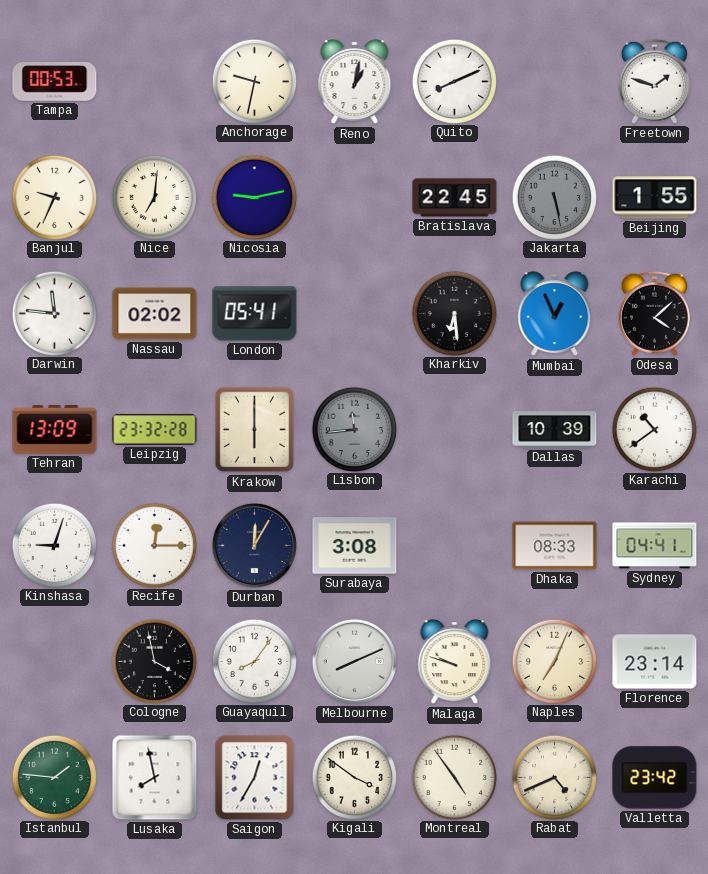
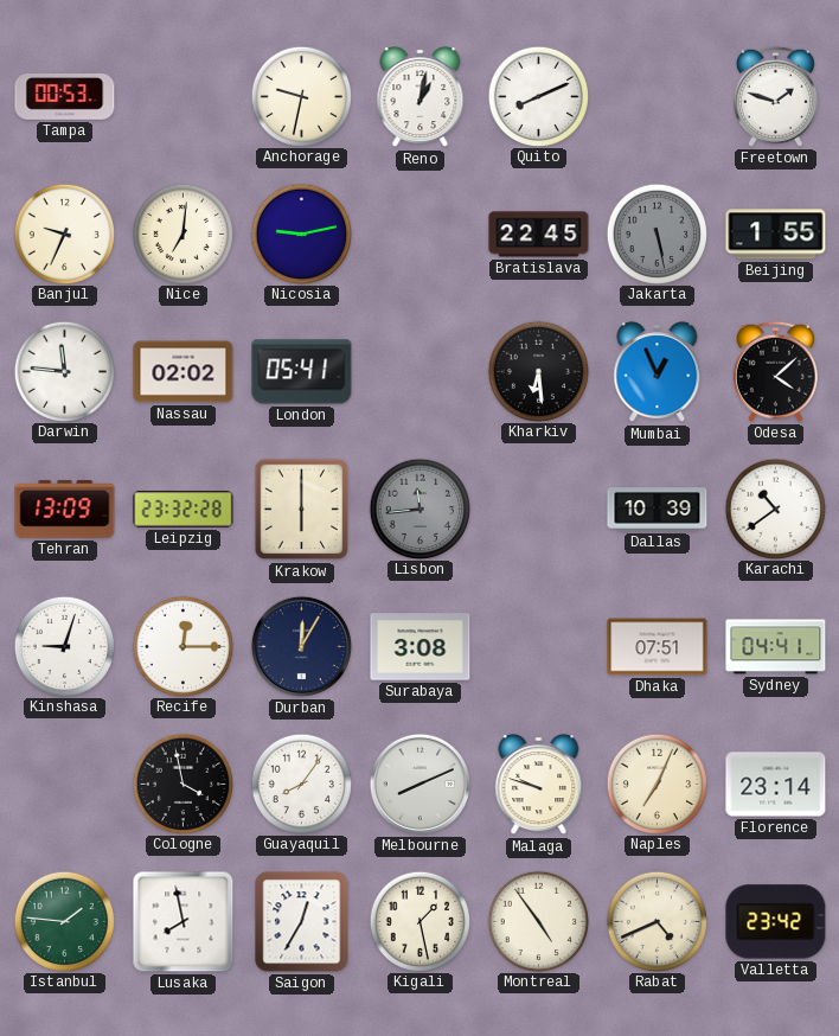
Dhaka: 08:33 -> 07:51
Kigali: 3:51 -> 1:28
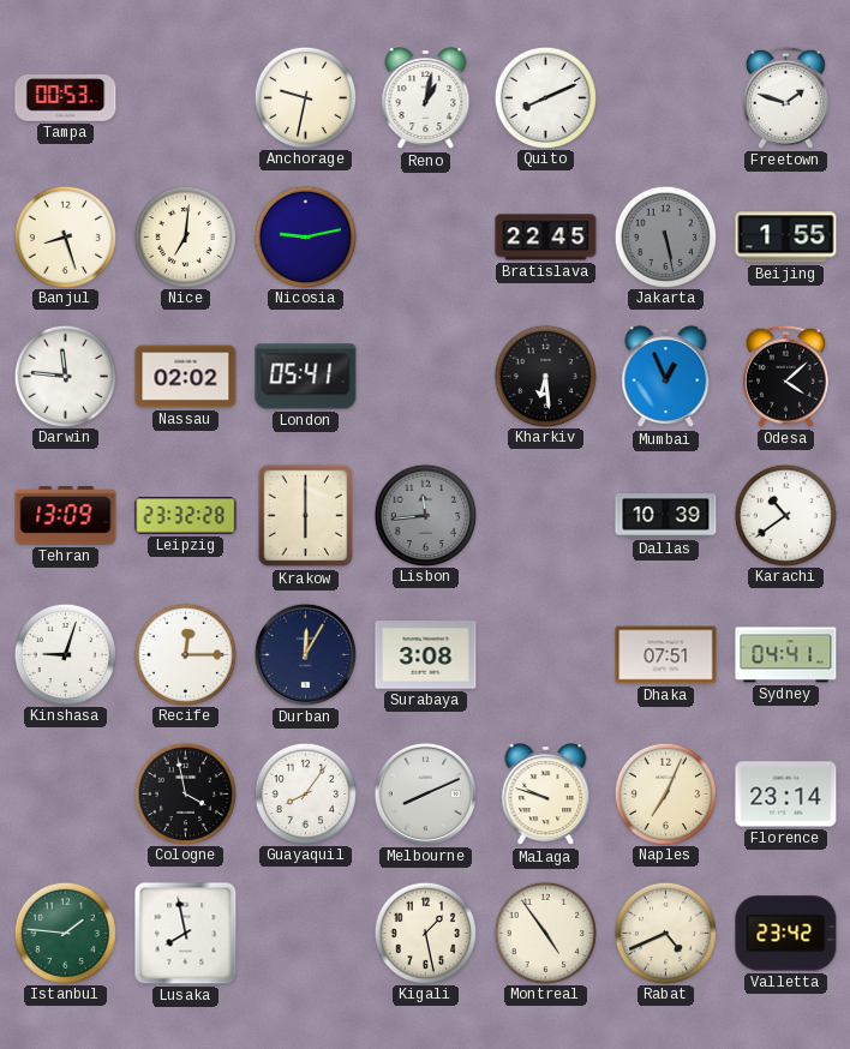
Banjul: 9:34 -> 8:27
Saigon: 12:35 -> none
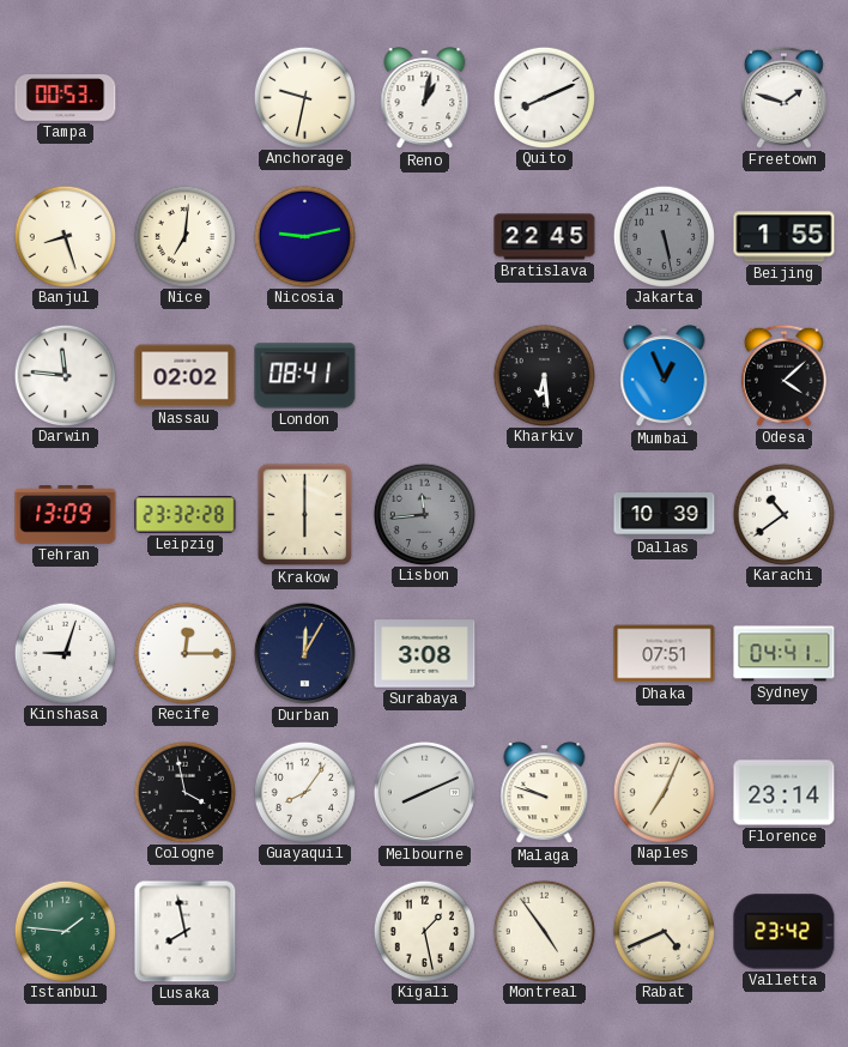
London: 05:41 -> 08:41
